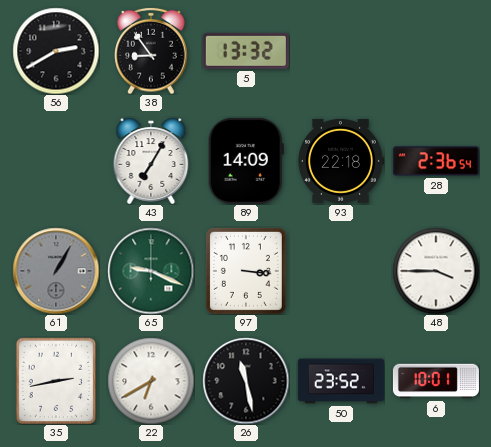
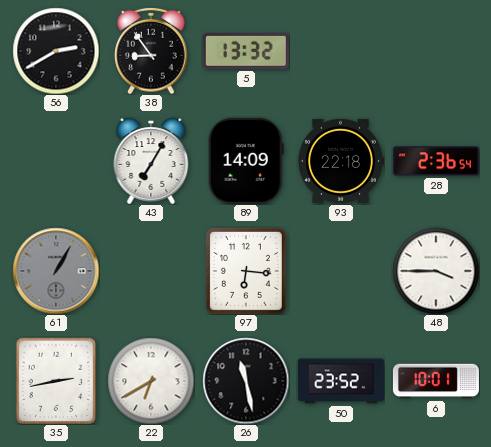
65: 9:19 -> none
97: 3:16 -> 6:16
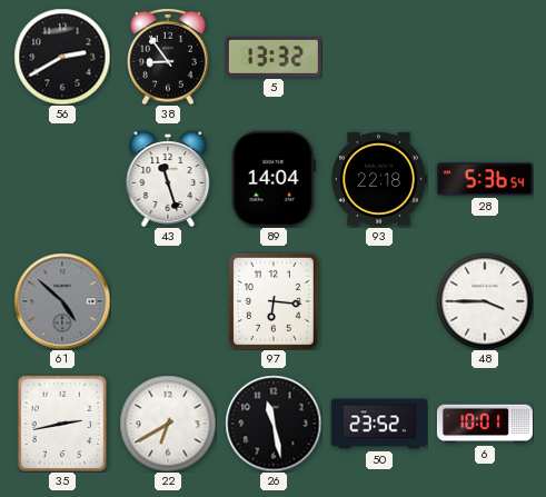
43: 7:05 -> 11:27
89: 14:09 -> 14:04
28: 2:36 -> 5:36
61: 1:05 -> 4:52
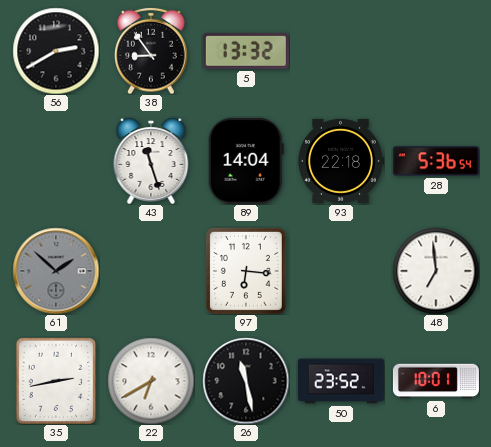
61: 4:52 -> 1:52
48: 3:45 -> 6:59
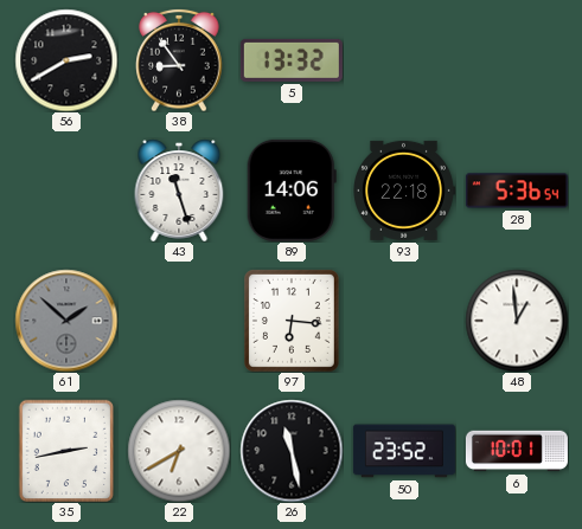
89: 14:04 -> 14:06
48: 6:59 -> 12:59
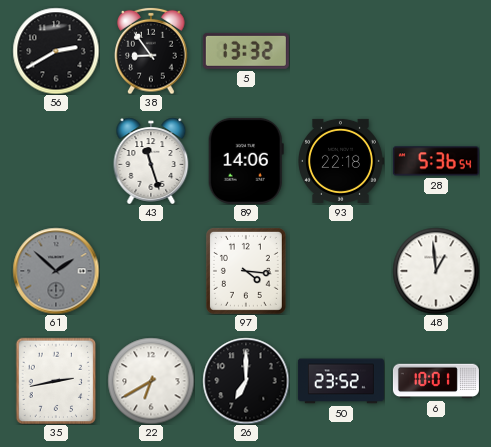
97: 6:16 -> 4:16
26: 11:28 -> 7:00
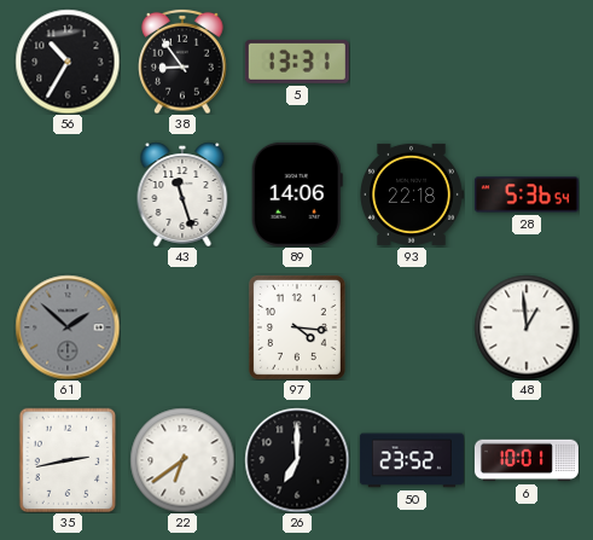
56: 2:40 -> 10:35
5: 13:32 -> 13:31
22: 6:40 -> 6:39
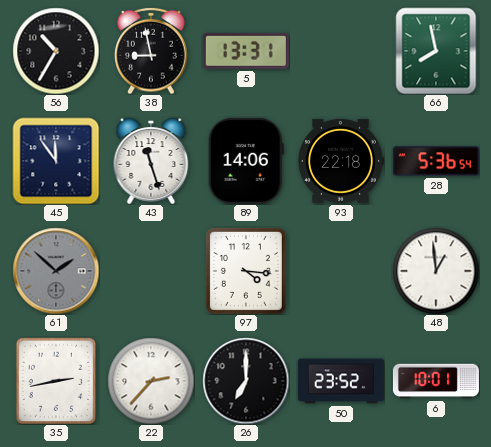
38: 8:54 -> 8:58
66: none -> 7:58
45: none -> 11:54
22: 6:39 -> 2:37
